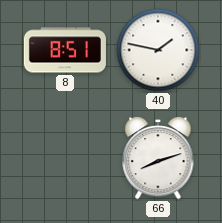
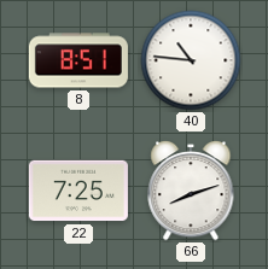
40: 1:47 -> 10:46
22: none -> 7:25
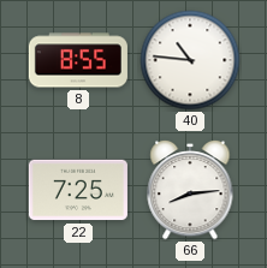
8: 8:51 -> 8:55
66: 8:12 -> 8:14
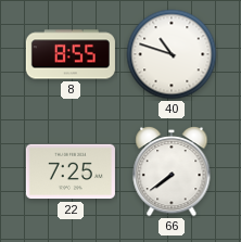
40: 10:46 -> 10:48
66: 8:14 -> 7:39
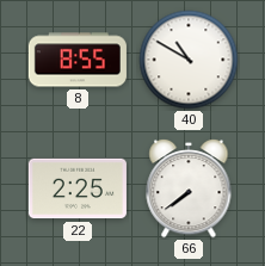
40: 10:48 -> 10:50
22: 7:25 -> 2:25
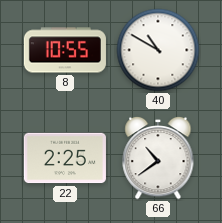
8: 8:55 -> 10:55
66: 7:39 -> 10:39
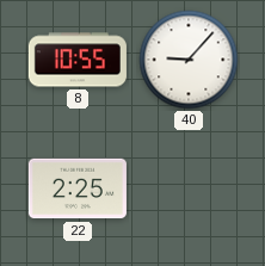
40: 10:50 -> 9:07
66: 10:39 -> none
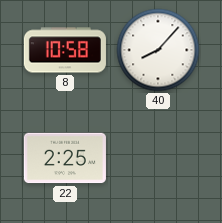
8: 10:55 -> 10:58
40: 9:07 -> 8:07
